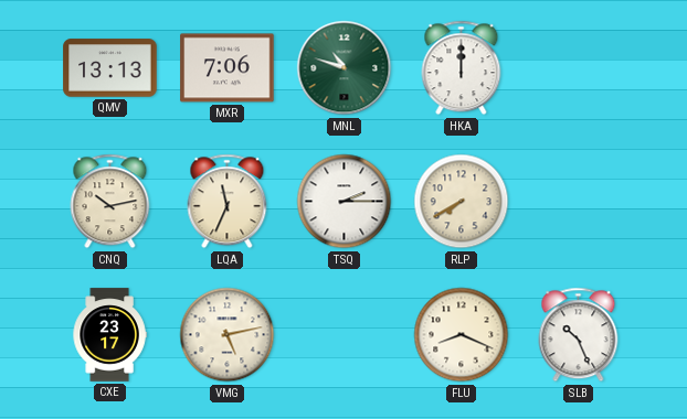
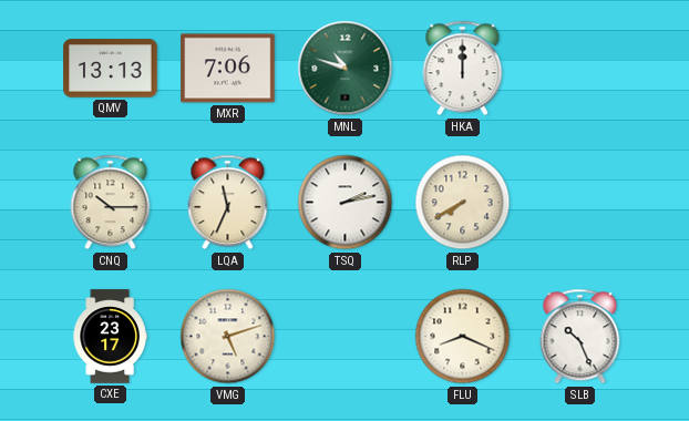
CNQ: 10:13 -> 10:15
TSQ: 2:15 -> 2:13
VMG: 5:13 -> 5:12
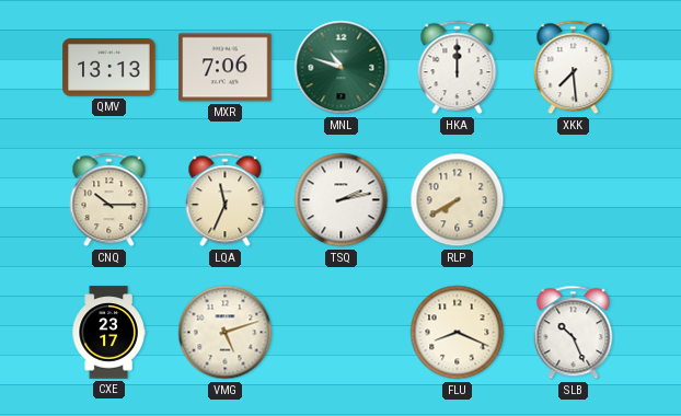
XKK: none -> 7:29
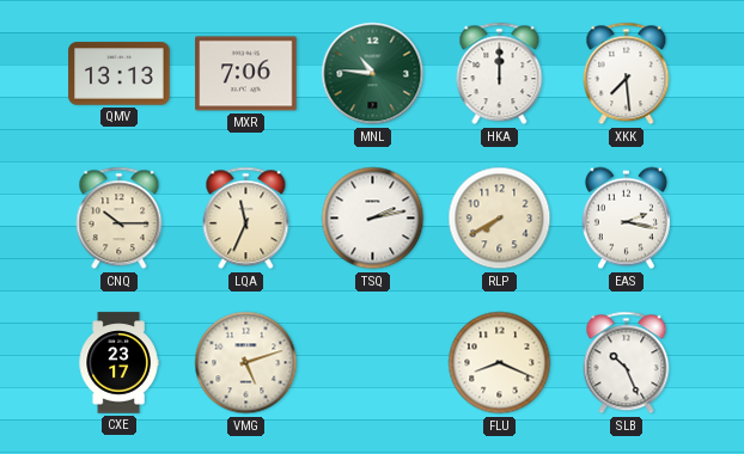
MNL: 10:48 -> 10:46
EAS: none -> 2:17
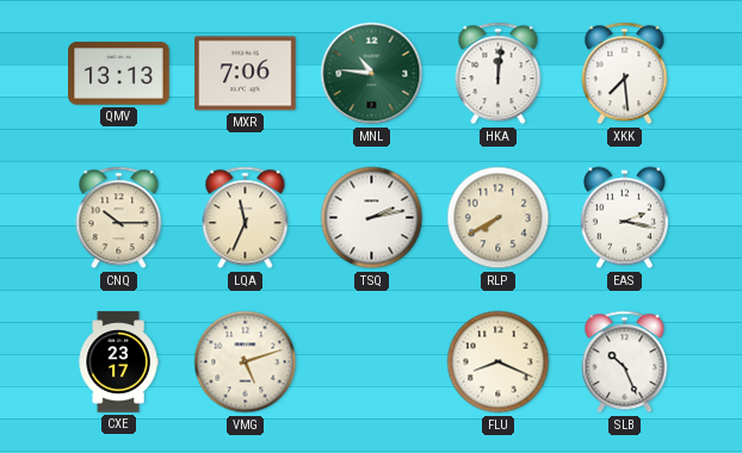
HKA: 12:00 -> 12:01
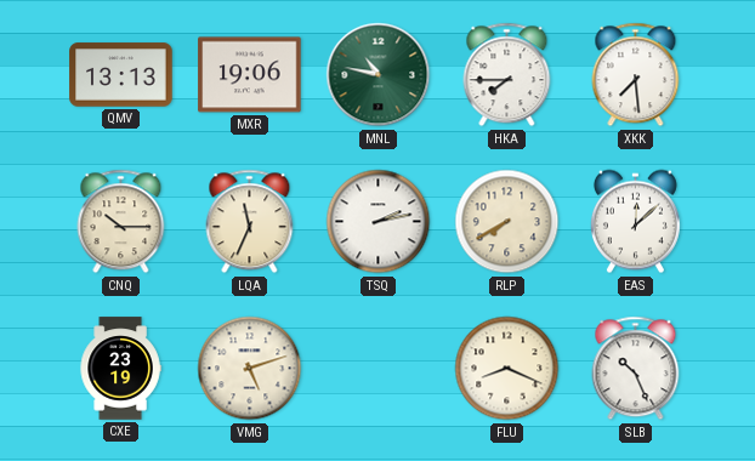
MXR: 7:06 -> 19:06
MNL: 10:46 -> 10:47
HKA: 12:01 -> 7:45
EAS: 2:17 -> 12:08
CXE: 23:17 -> 23:19
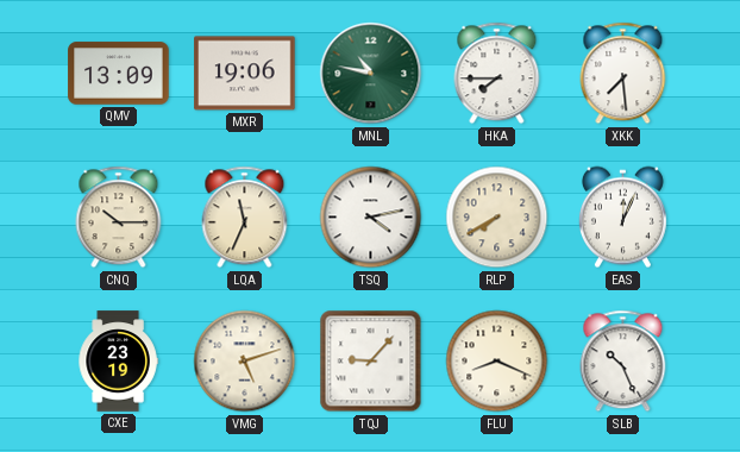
QMV: 13:13 -> 13:09
TSQ: 2:13 -> 4:13
EAS: 12:08 -> 12:04
TQJ: none -> 9:07
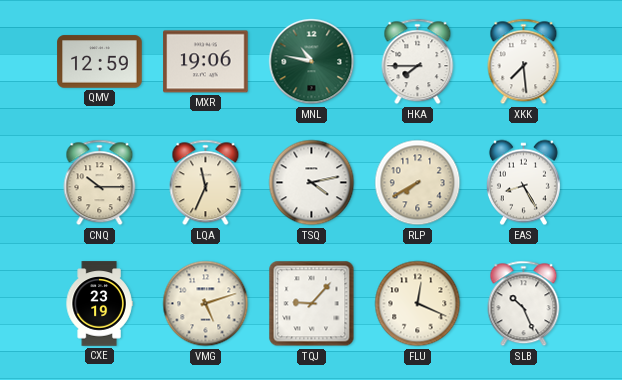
QMV: 13:09 -> 12:59
EAS: 12:04 -> 8:25
FLU: 8:19 -> 12:19
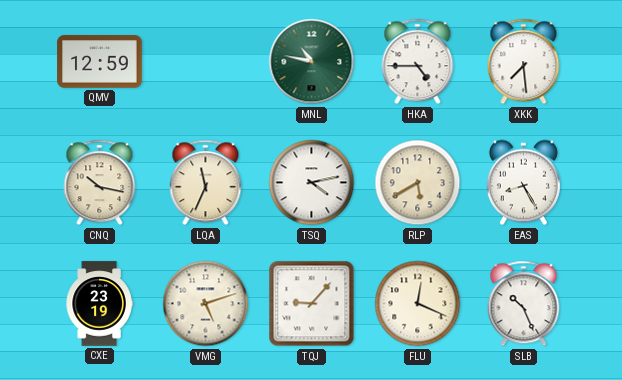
MXR: 19:06 -> none
HKA: 7:45 -> 4:45
CNQ: 10:15 -> 10:17
RLP: 7:40 -> 5:40
